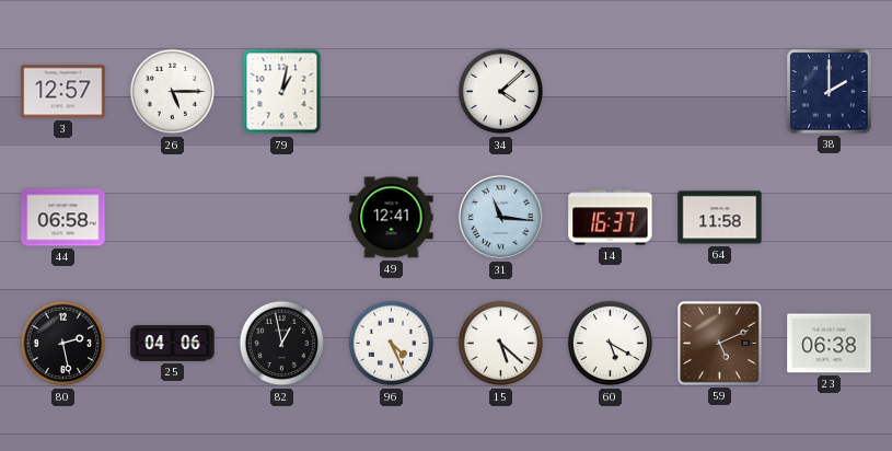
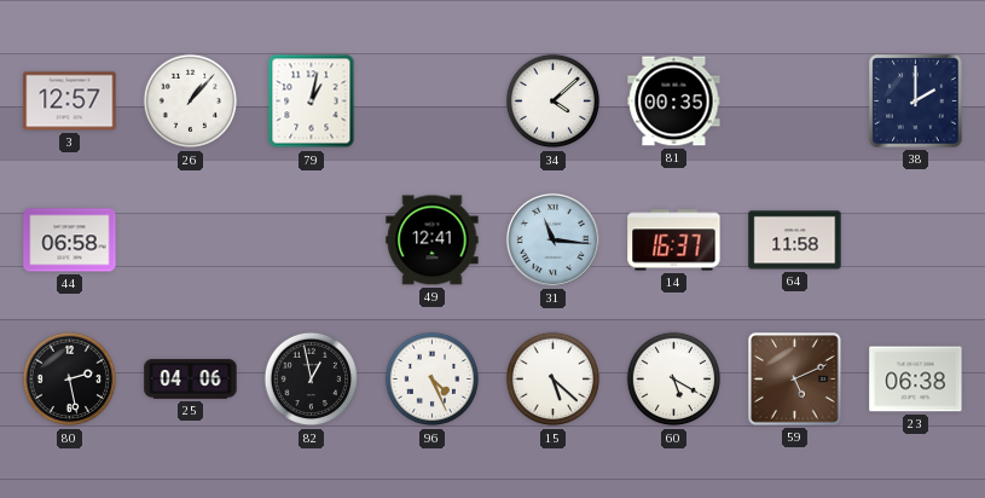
26: 5:15 -> 1:07
81: none -> 00:35
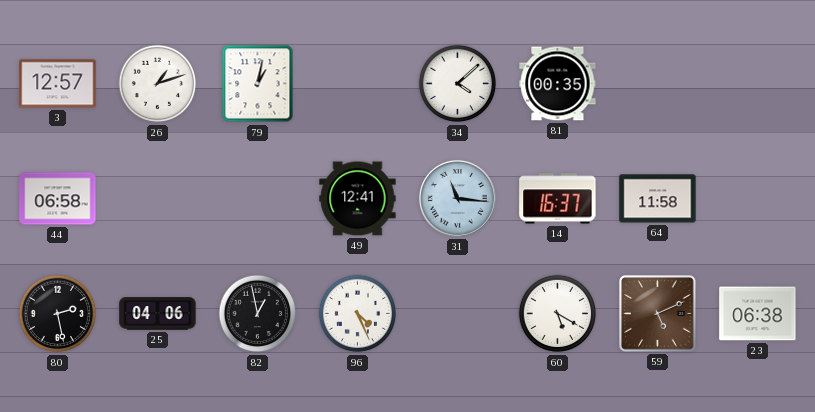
26: 1:07 -> 1:12
38: 2:00 -> none
15: 5:22 -> none
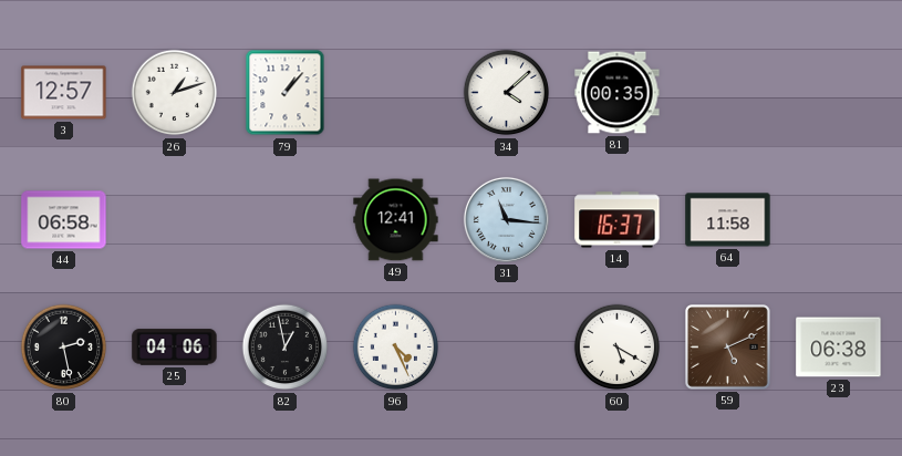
79: 1:02 -> 1:07
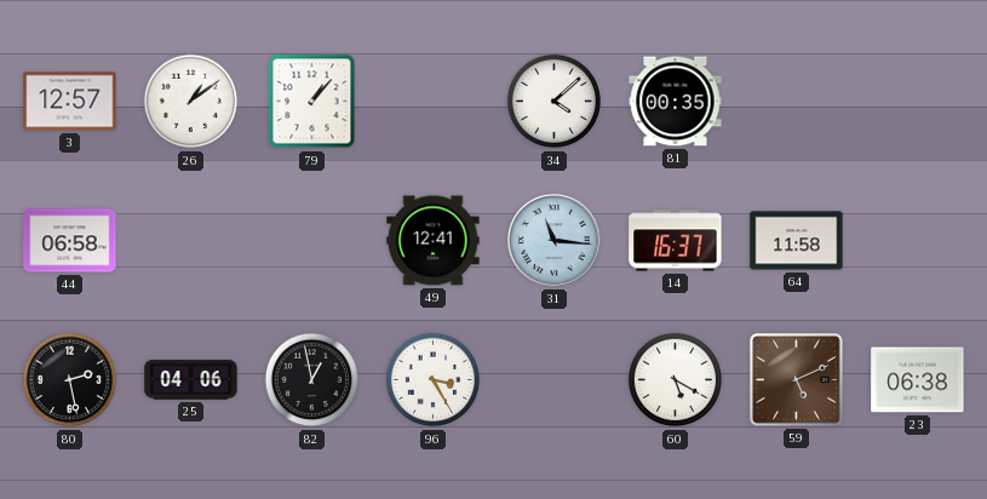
26: 1:12 -> 1:09
96: 4:26 -> 3:25
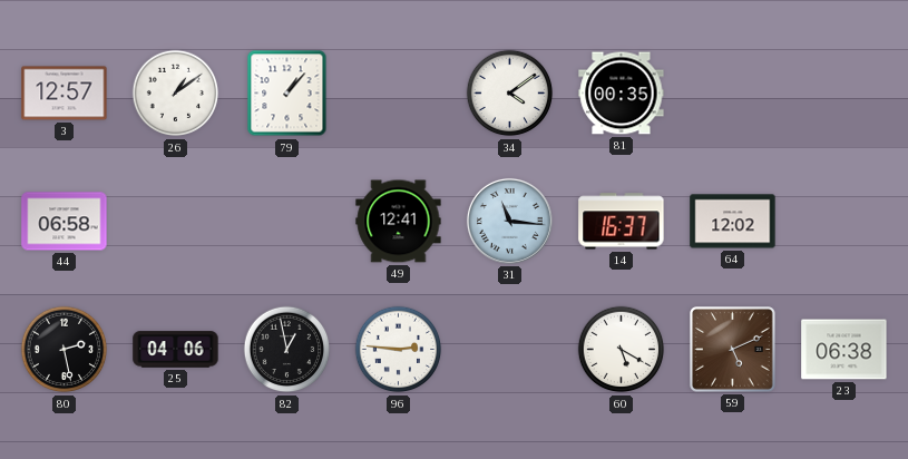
34: 4:08 -> 4:09
64: 11:58 -> 12:02
96: 3:25 -> 2:46
